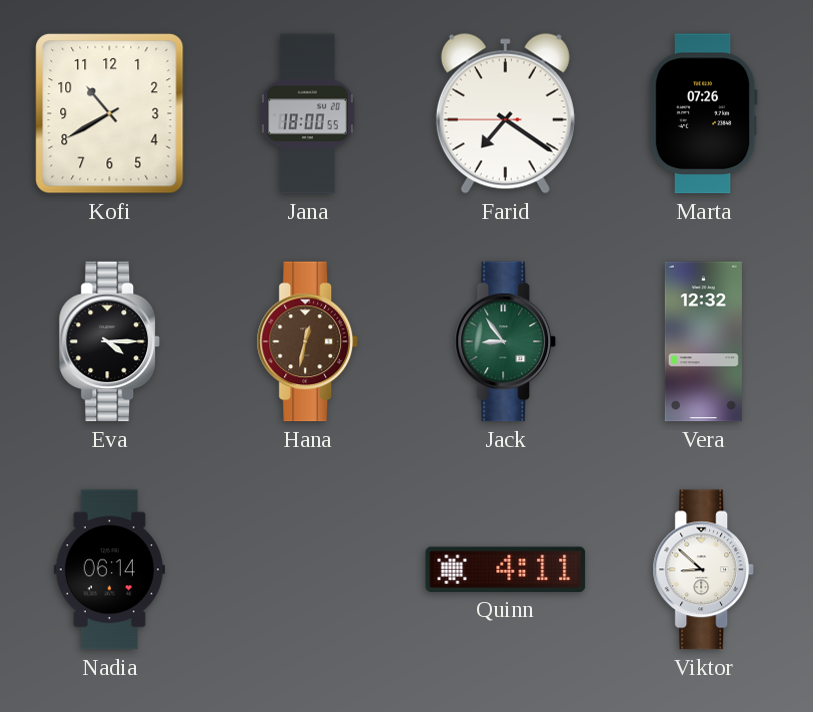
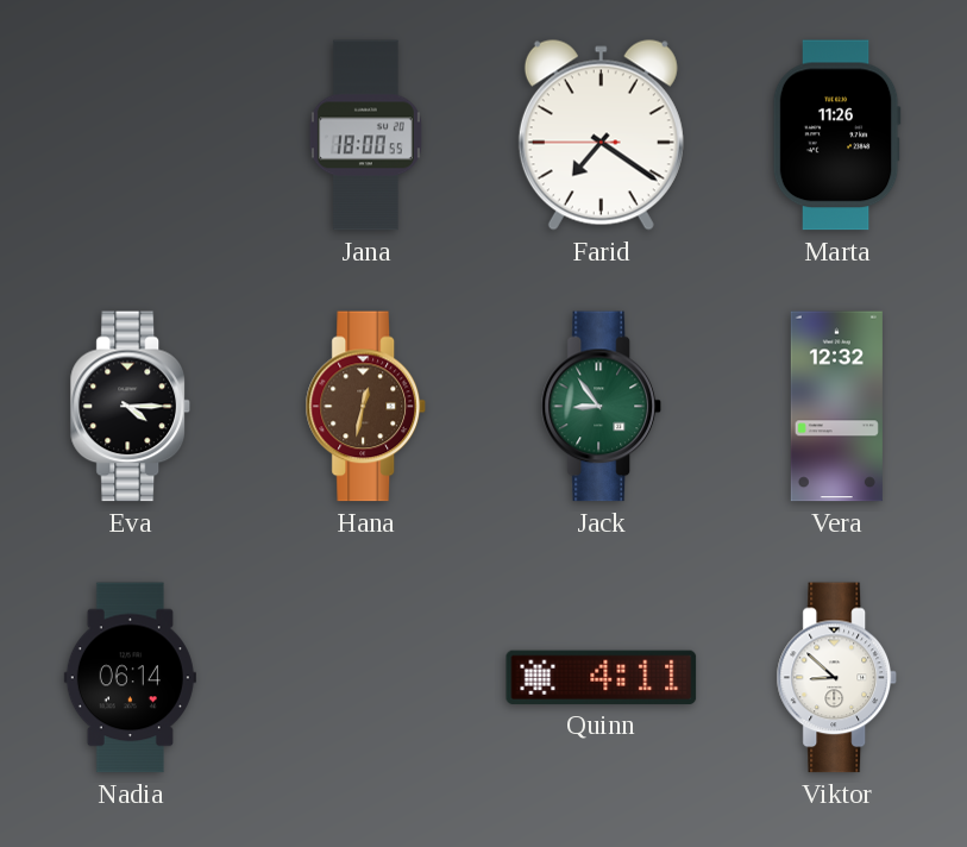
Kofi: 10:40 -> none
Marta: 07:26 -> 11:26
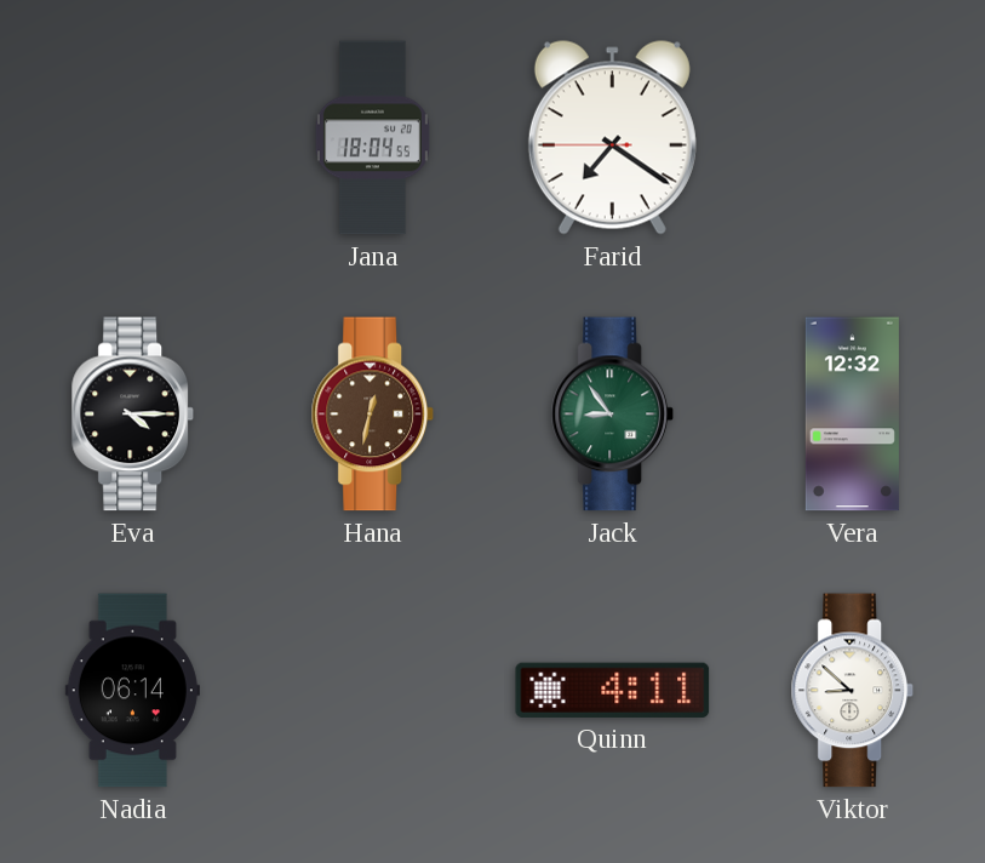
Jana: 18:00 -> 18:04
Marta: 11:26 -> none
